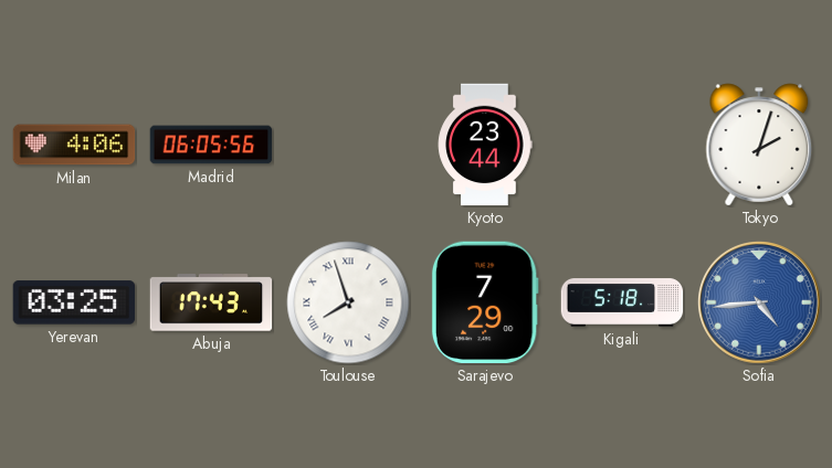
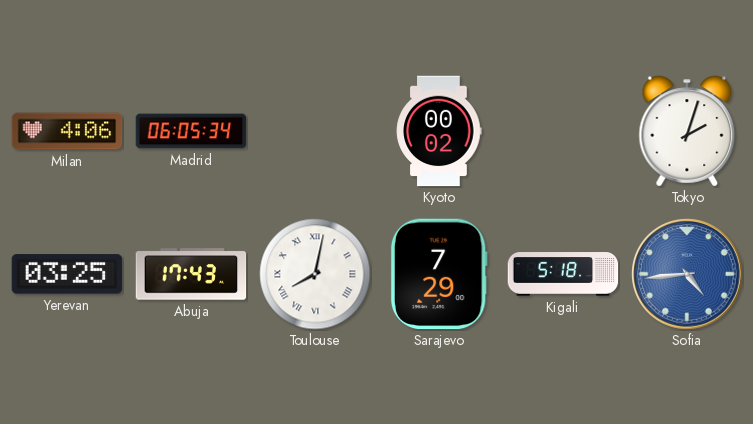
Madrid: 06:05:56 -> 06:05:34
Kyoto: 23:44 -> 00:02
Toulouse: 7:57 -> 8:02
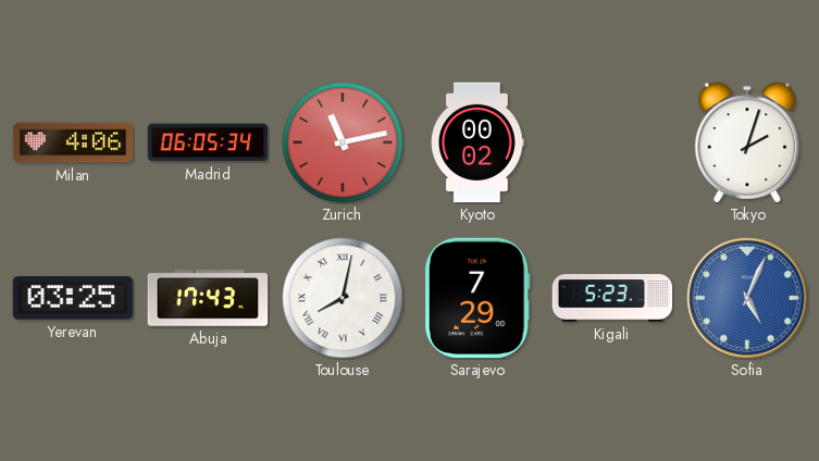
Zurich: none -> 11:13
Kigali: 5:18 -> 5:23
Sofia: 4:44 -> 5:04
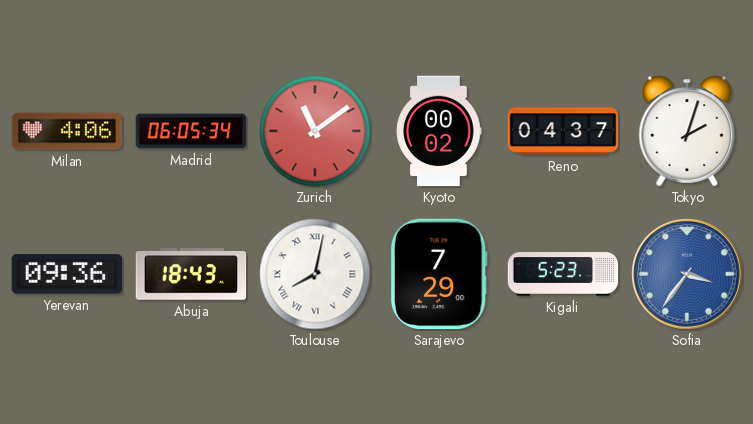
Zurich: 11:13 -> 11:09
Reno: none -> 04:37
Yerevan: 03:25 -> 09:36
Abuja: 17:43 -> 18:43
Sofia: 5:04 -> 3:36
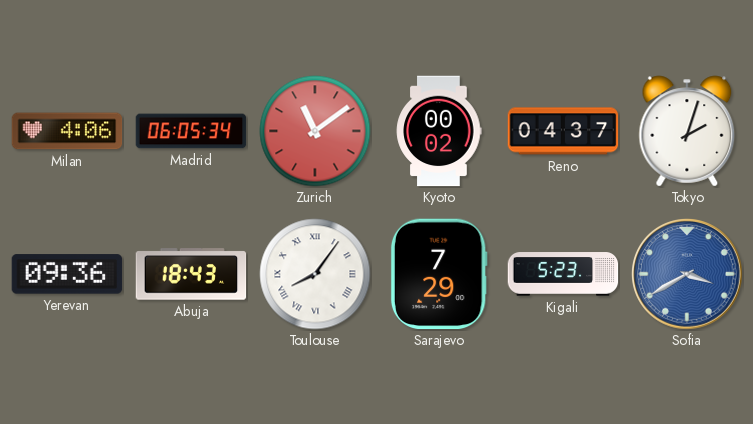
Toulouse: 8:02 -> 8:06
Sofia: 3:36 -> 3:40
